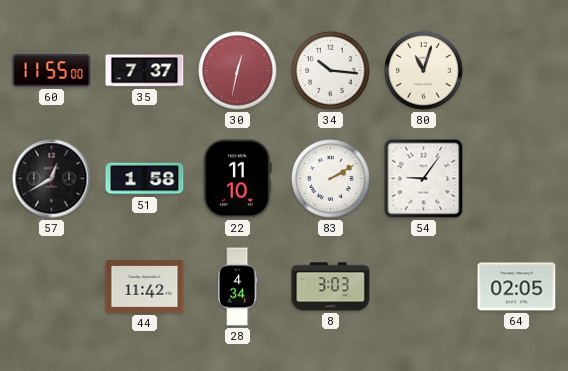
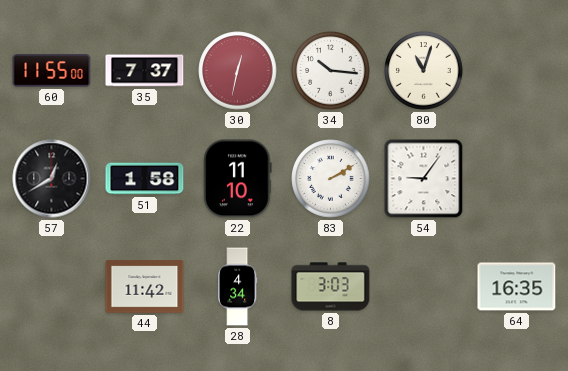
64: 02:05 -> 16:35
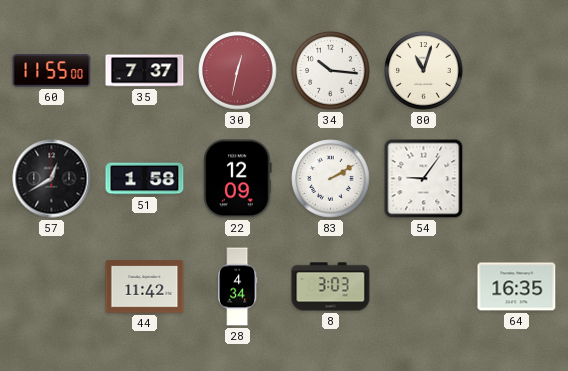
22: 11:10 -> 12:09
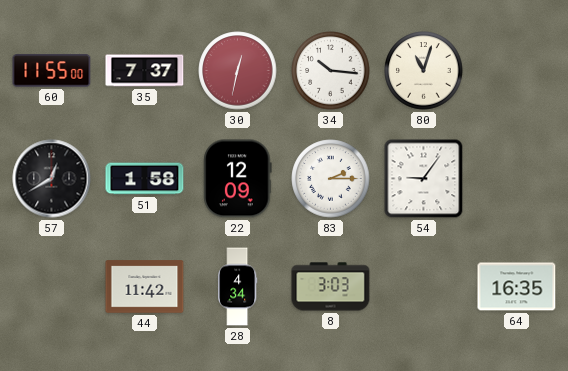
83: 2:10 -> 2:15
